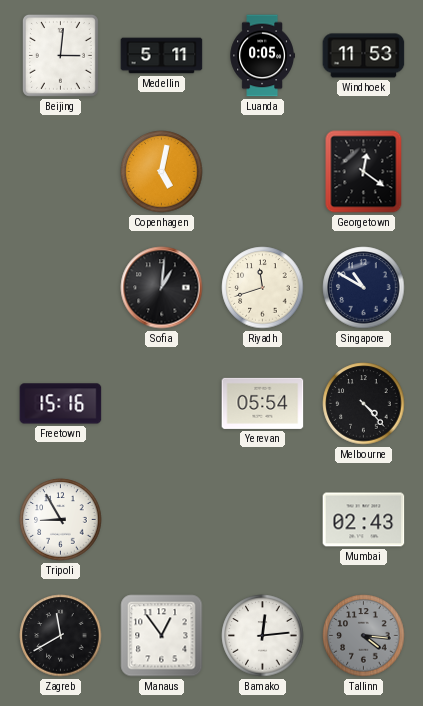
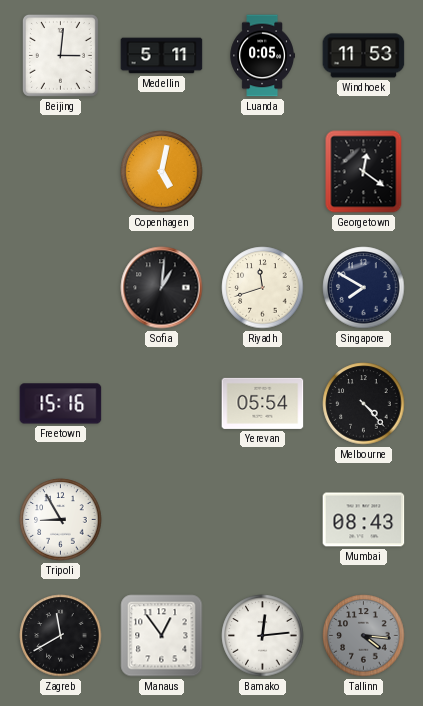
Singapore: 10:50 -> 7:50
Mumbai: 02:43 -> 08:43
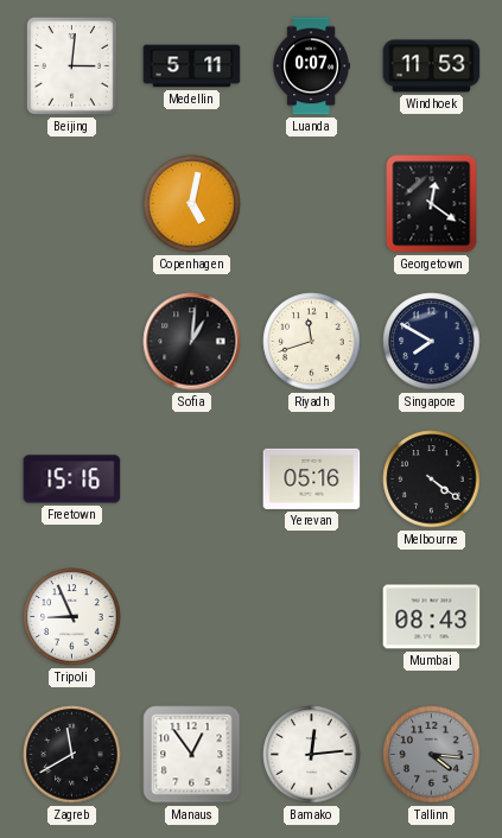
Luanda: 0:05 -> 0:07
Yerevan: 05:54 -> 05:16
Melbourne: 4:23 -> 4:21
Tripoli: 8:55 -> 8:56
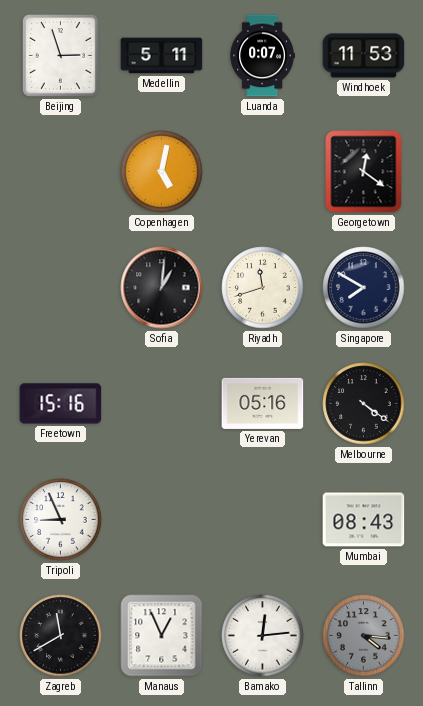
Beijing: 3:01 -> 2:57
Manaus: 12:54 -> 12:56
